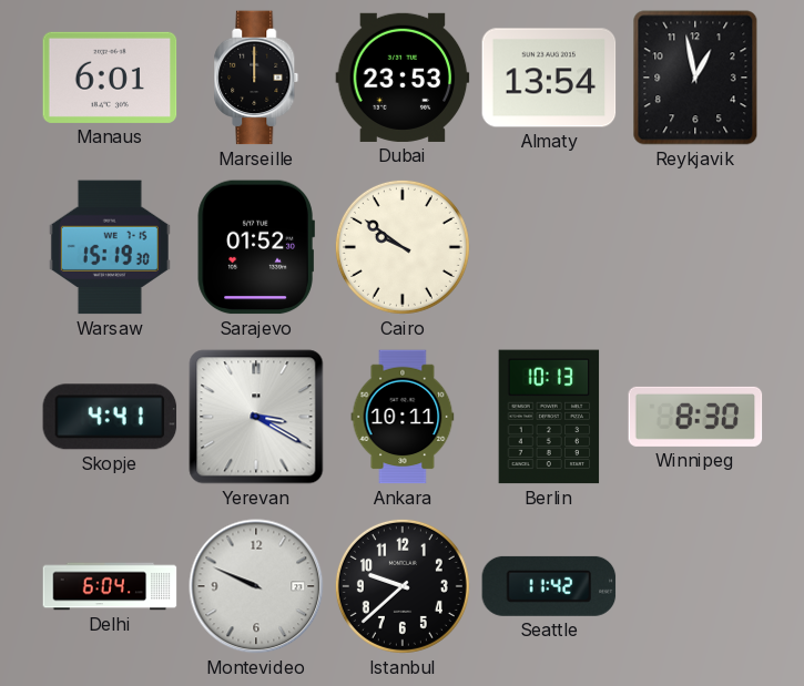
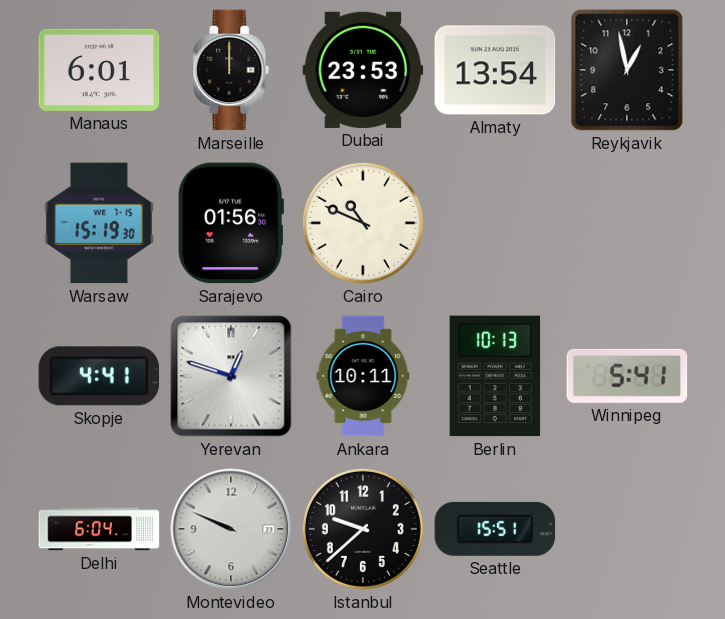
Sarajevo: 01:52 -> 01:56
Cairo: 9:51 -> 10:49
Yerevan: 3:20 -> 12:48
Winnipeg: 8:30 -> 5:41
Seattle: 11:42 -> 15:51
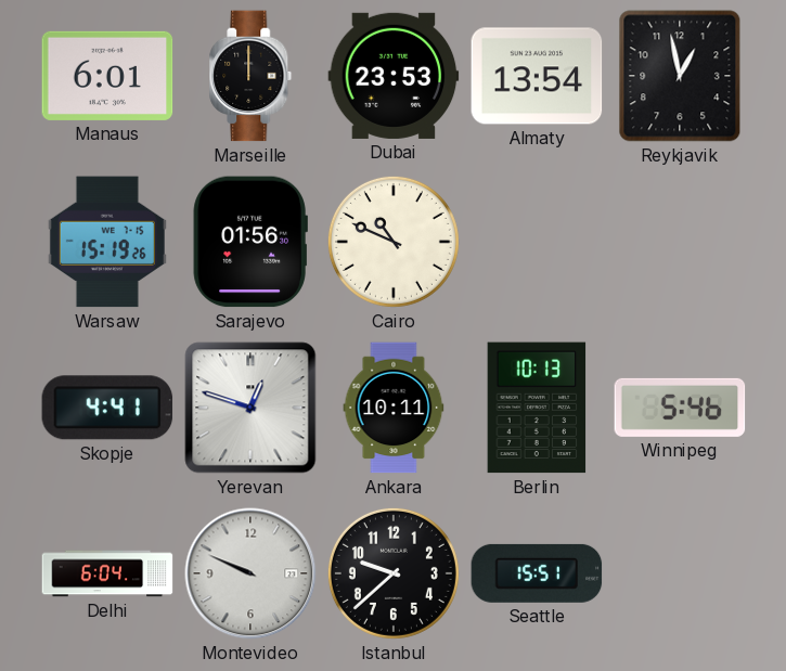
Warsaw: 15:19:30 -> 15:19:26
Winnipeg: 5:41 -> 5:46
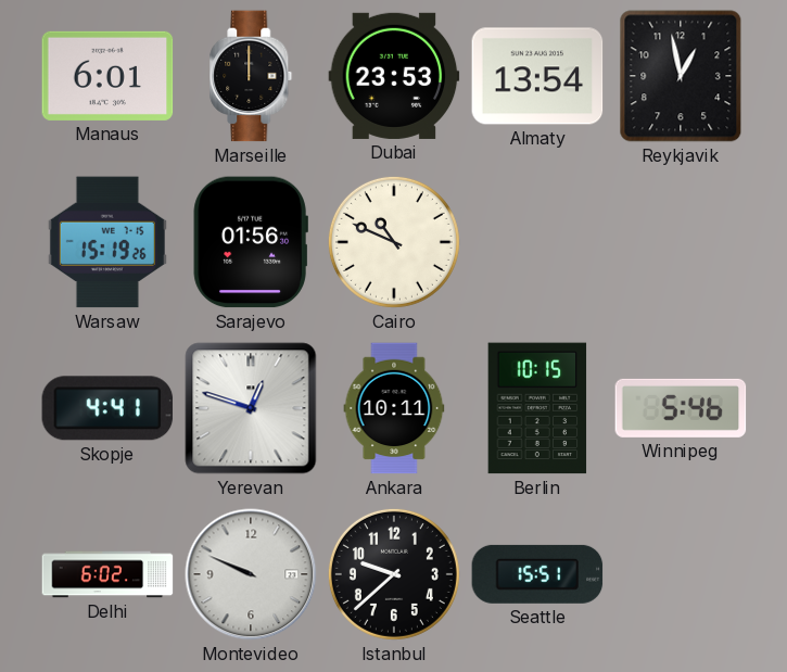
Berlin: 10:13 -> 10:15
Delhi: 6:04 -> 6:02
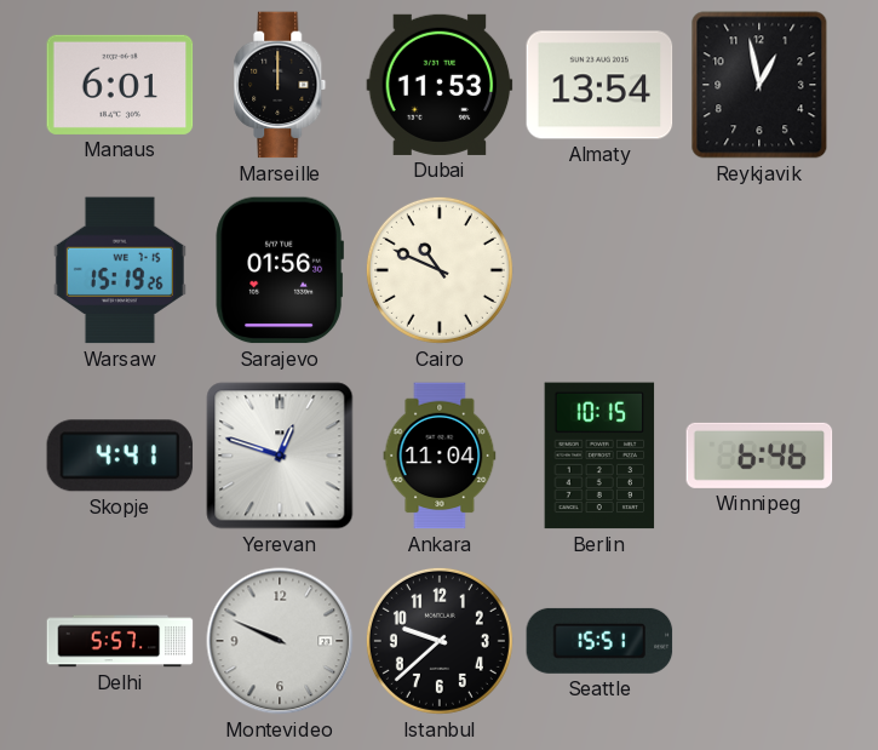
Dubai: 23:53 -> 11:53
Ankara: 10:11 -> 11:04
Winnipeg: 5:46 -> 6:46
Delhi: 6:02 -> 5:57
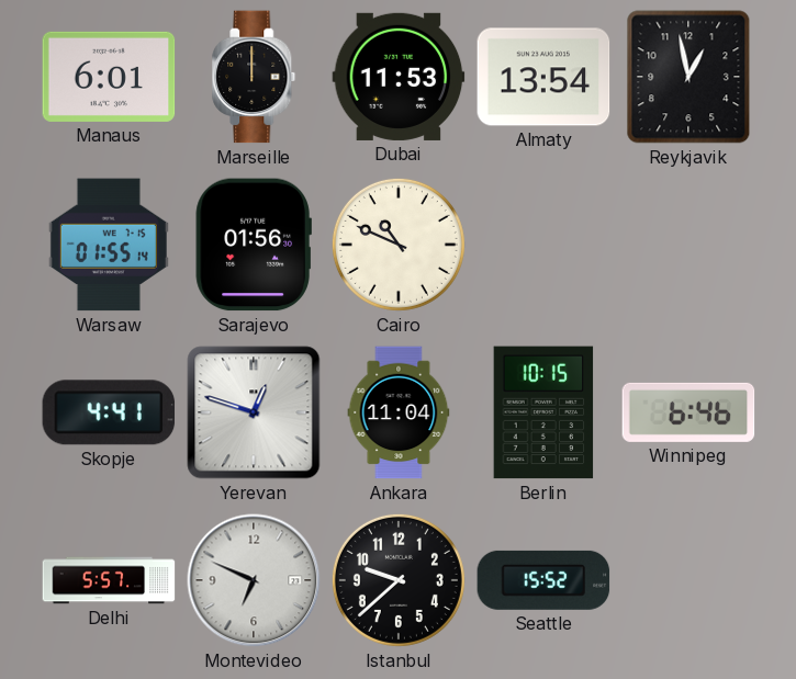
Warsaw: 15:19 -> 01:55
Montevideo: 9:49 -> 6:49
Seattle: 15:51 -> 15:52
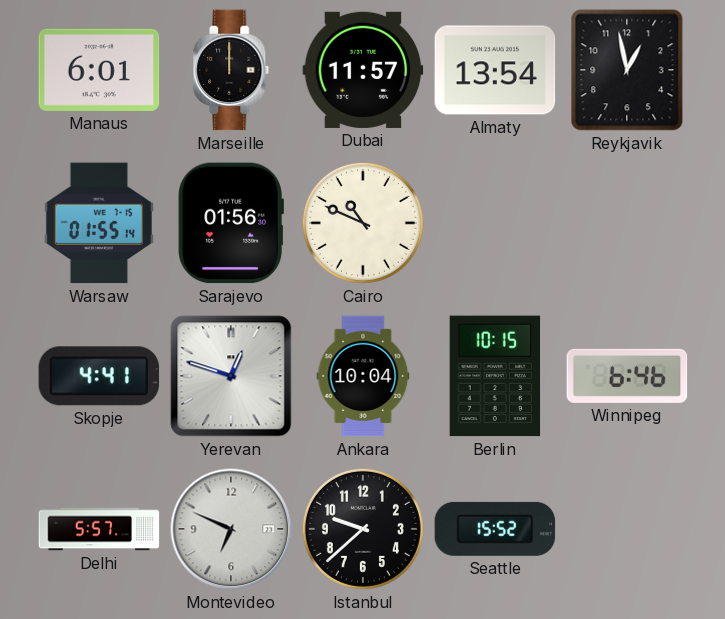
Dubai: 11:53 -> 11:57
Ankara: 11:04 -> 10:04
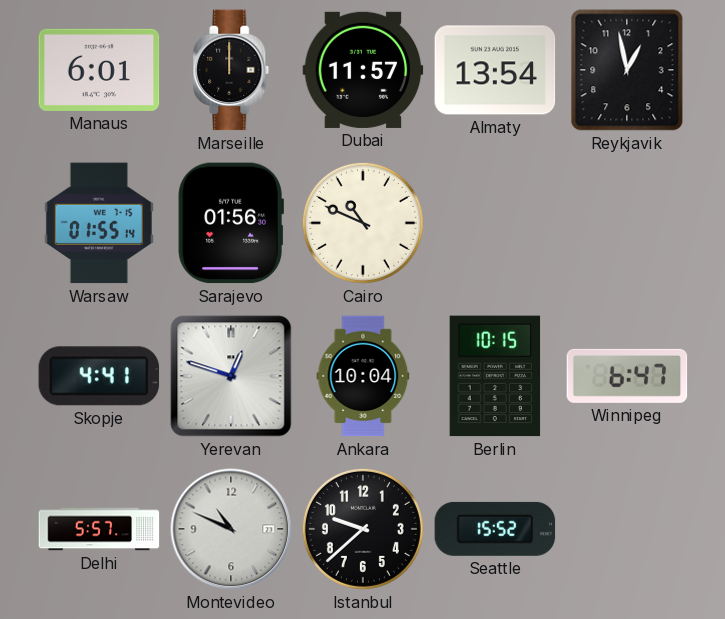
Winnipeg: 6:46 -> 6:47
Montevideo: 6:49 -> 10:49
